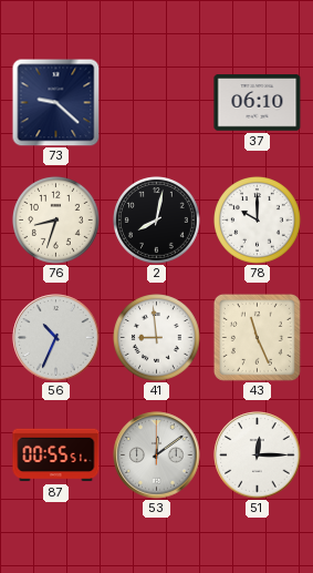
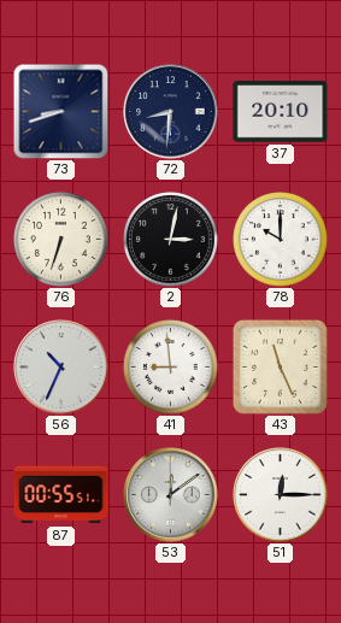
73: 9:22 -> 8:42
72: none -> 8:31
37: 06:10 -> 20:10
76: 8:33 -> 6:33
2: 8:02 -> 3:02
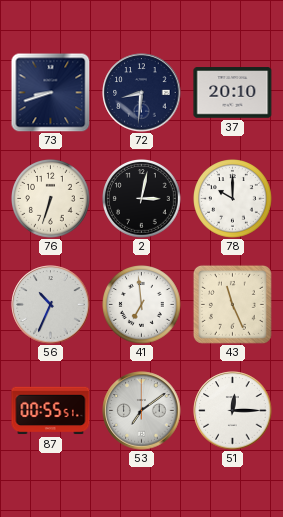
41: 8:59 -> 6:59
53: 12:09 -> 7:09
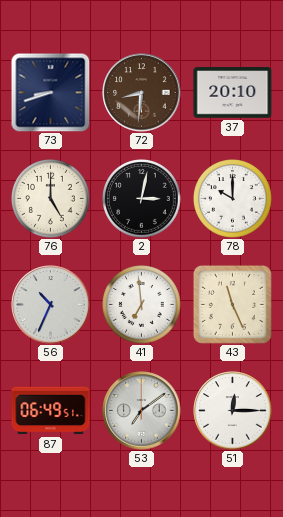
72 dial: navy -> brown
76: 6:33 -> 5:00
87: 00:55 -> 06:49
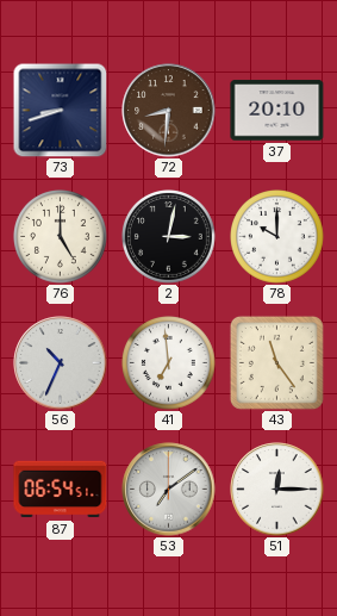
43: 11:26 -> 11:24
87: 06:49 -> 06:54
